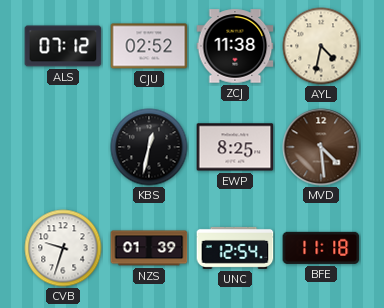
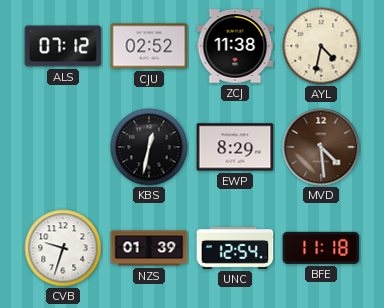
EWP: 8:25 -> 8:29
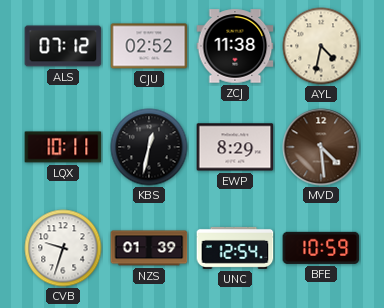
LQX: none -> 10:11
BFE: 11:18 -> 10:59
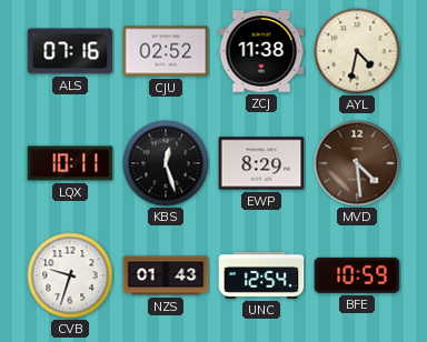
ALS: 07:12 -> 07:16
KBS: 12:32 -> 12:27
NZS: 01:39 -> 01:43
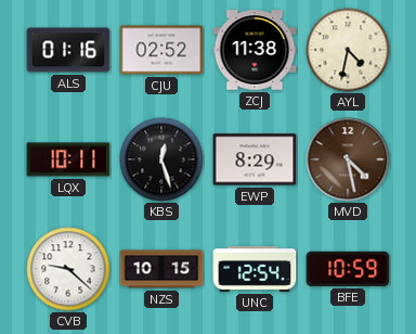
ALS: 07:16 -> 01:16
MVD: 4:29 -> 4:28
CVB: 9:33 -> 9:22
NZS: 01:43 -> 10:15
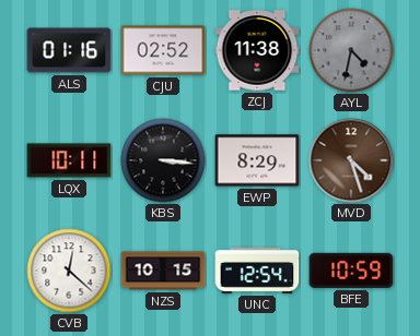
AYL dial: cream -> grey
KBS: 12:27 -> 3:16
MVD: 4:28 -> 4:27
CVB: 9:22 -> 12:22
